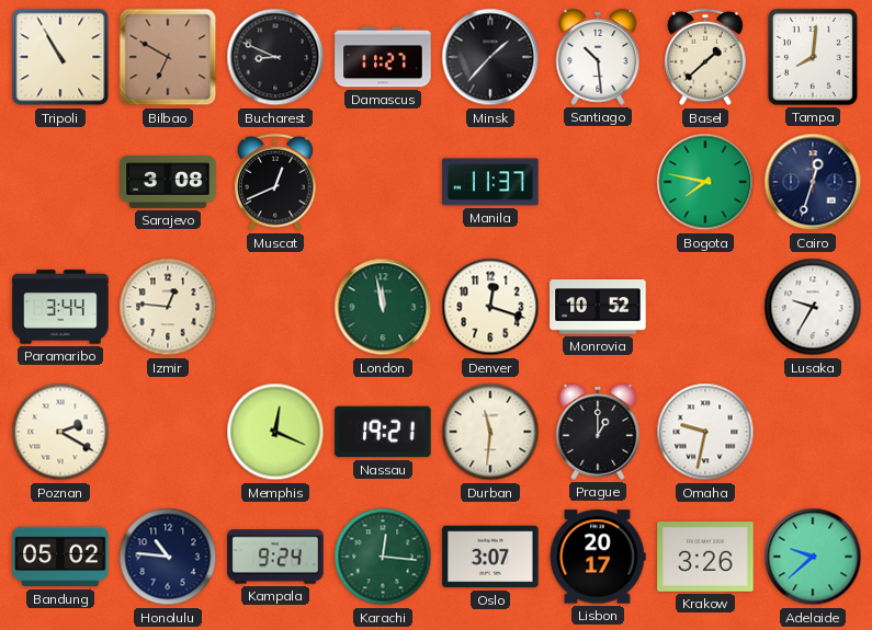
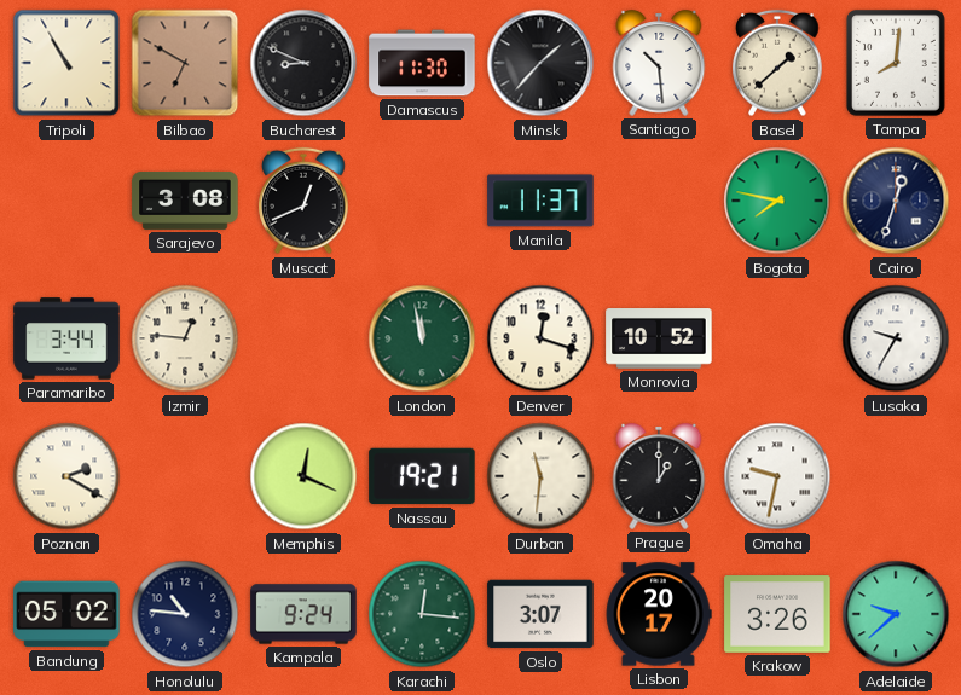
Damascus: 11:27 -> 11:30
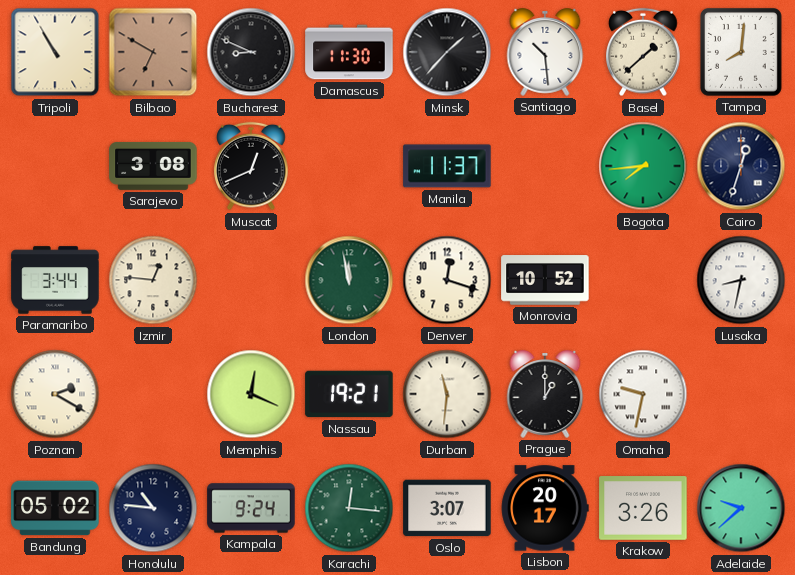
Bogota: 7:47 -> 7:44
Lusaka: 9:35 -> 8:32
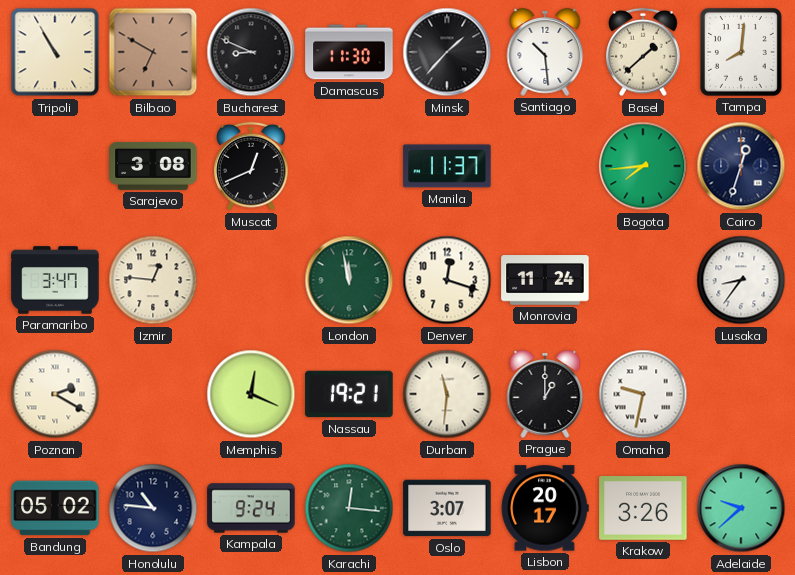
Paramaribo: 3:44 -> 3:47
Monrovia: 10:52 -> 11:24
Lusaka: 8:32 -> 8:36
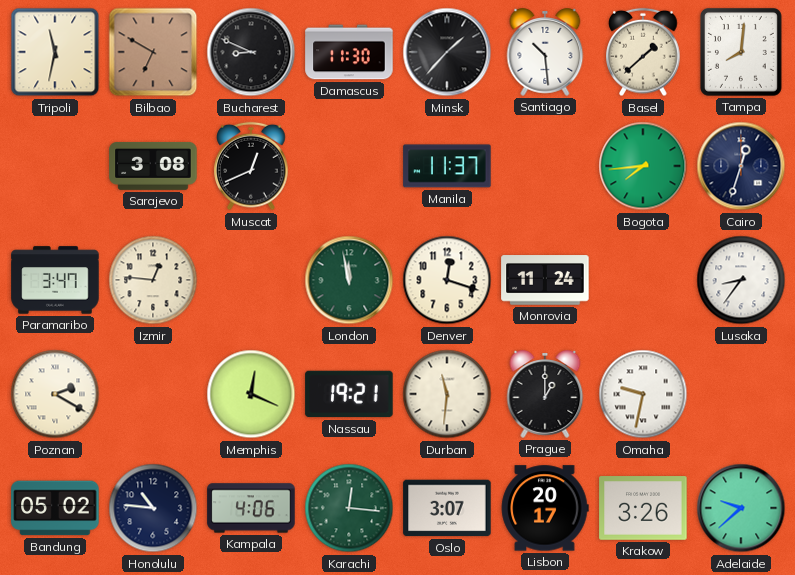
Tripoli: 10:55 -> 11:32
Kampala: 9:24 -> 4:06
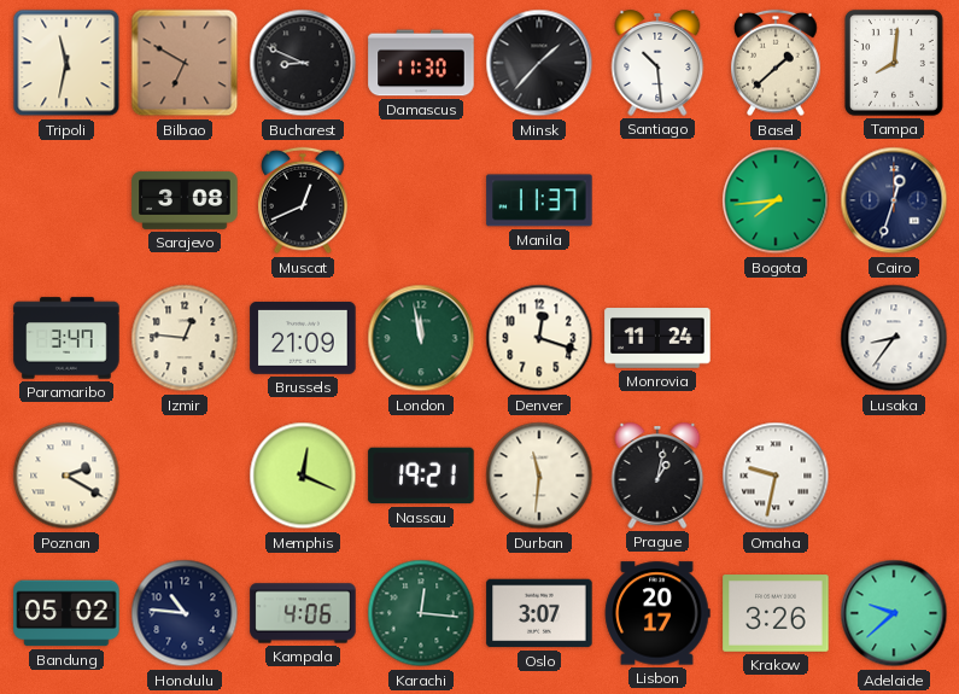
Brussels: none -> 21:09
Prague: 1:00 -> 1:02
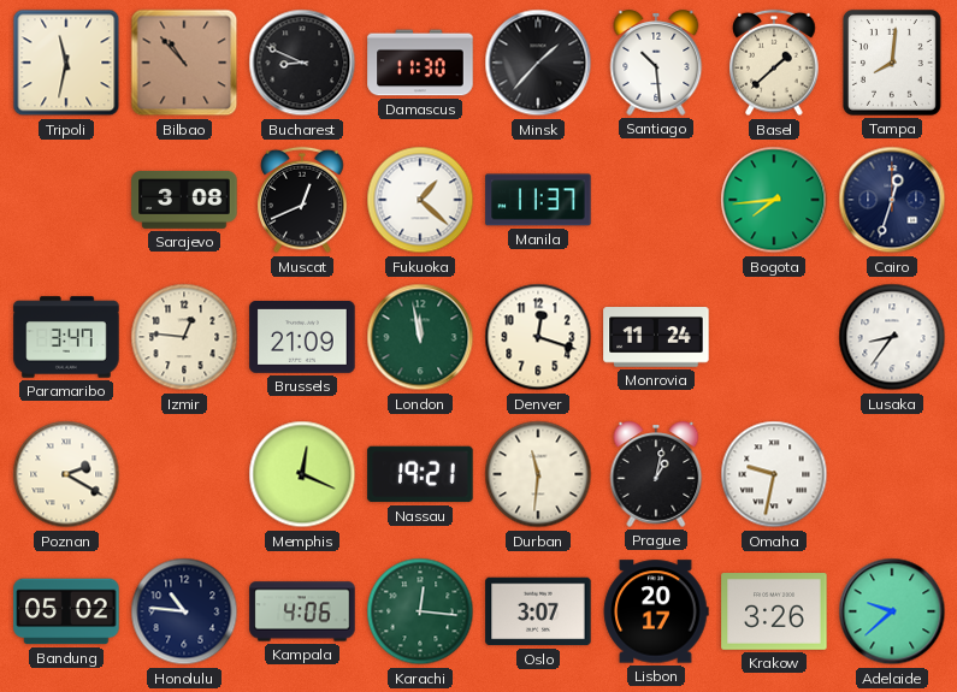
Bilbao: 6:50 -> 10:53
Fukuoka: none -> 1:22
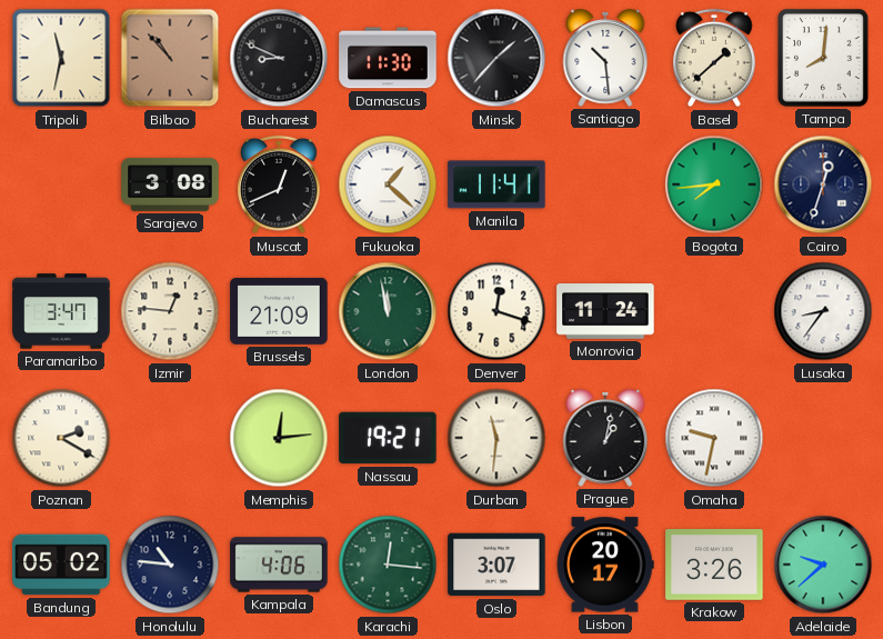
Manila: 11:37 -> 11:41
Memphis: 12:19 -> 12:14
